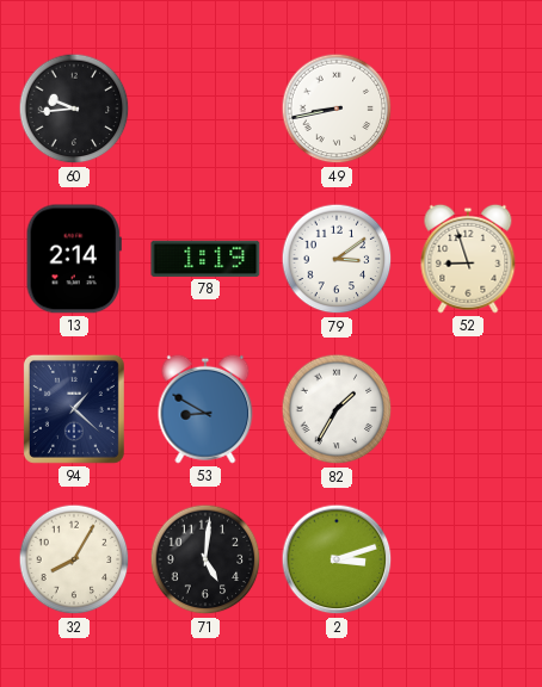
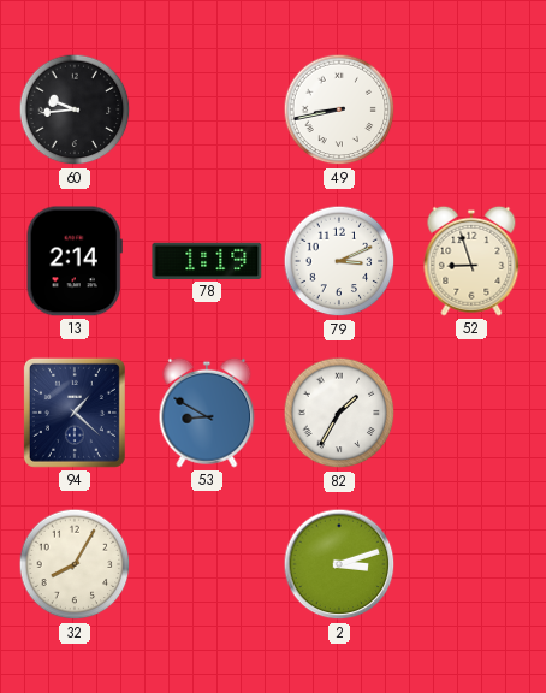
79: 3:09 -> 3:11
71: 5:01 -> none
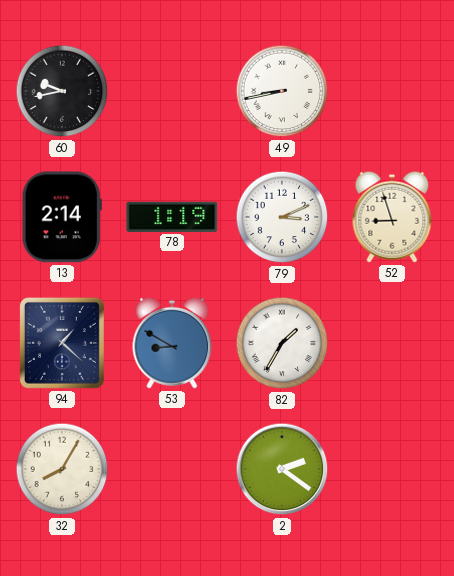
60: 9:44 -> 9:43
2: 3:12 -> 2:21
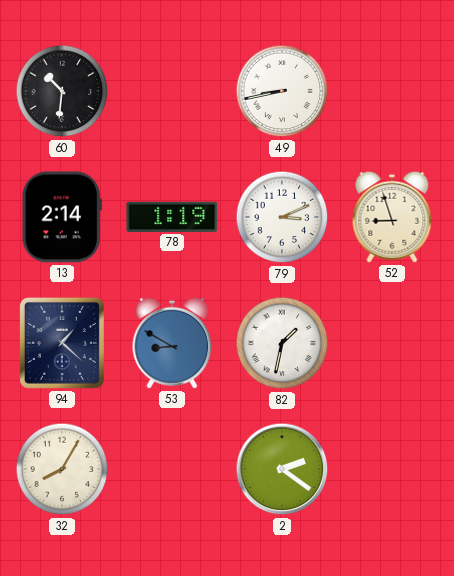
60: 9:43 -> 10:31
82: 1:35 -> 1:32
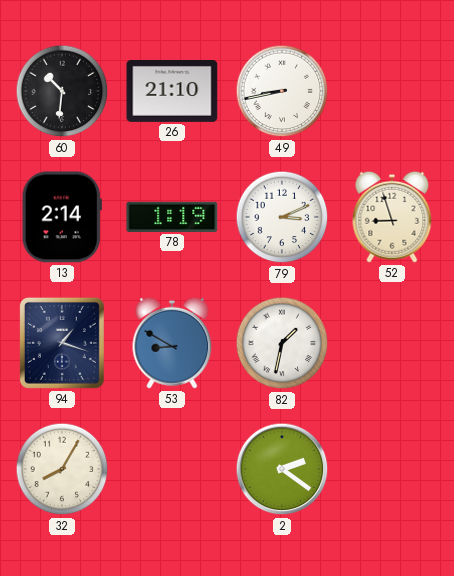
26: none -> 21:10
94: 1:22 -> 1:18
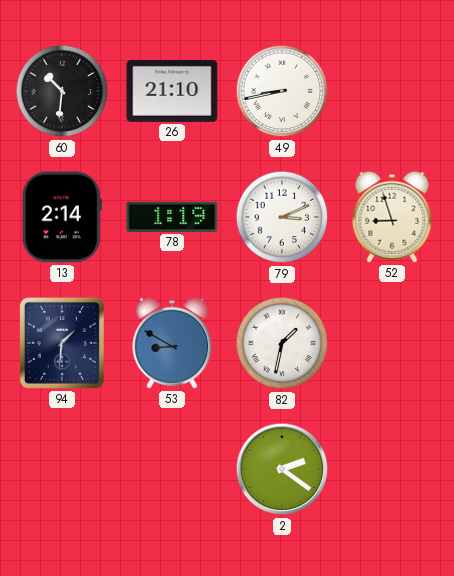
94: 1:18 -> 1:31
32: 8:05 -> none
